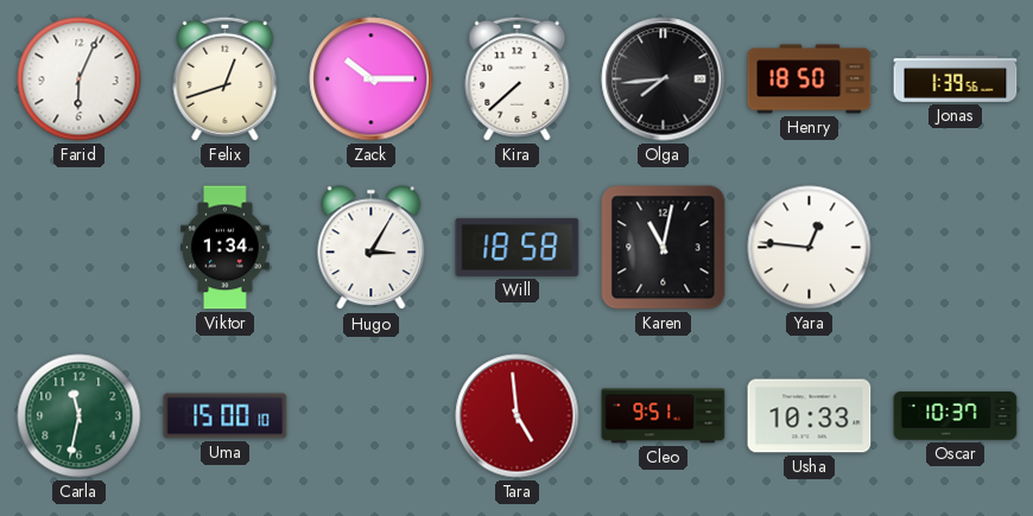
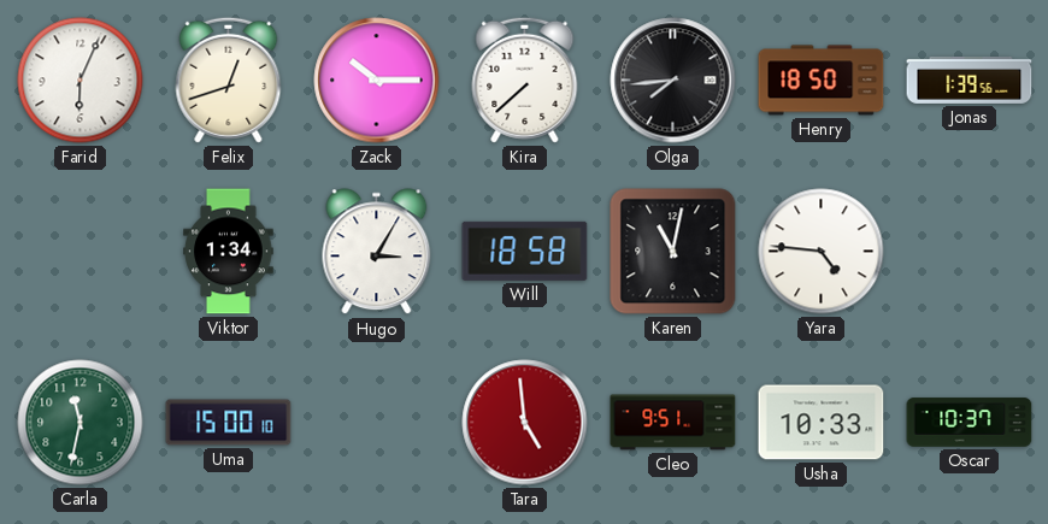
Yara: 12:46 -> 4:46
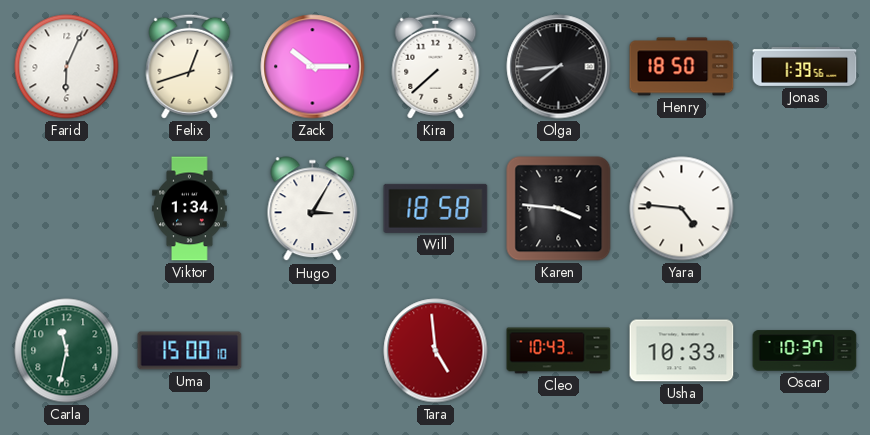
Karen: 11:02 -> 3:46
Cleo: 9:51 -> 10:43
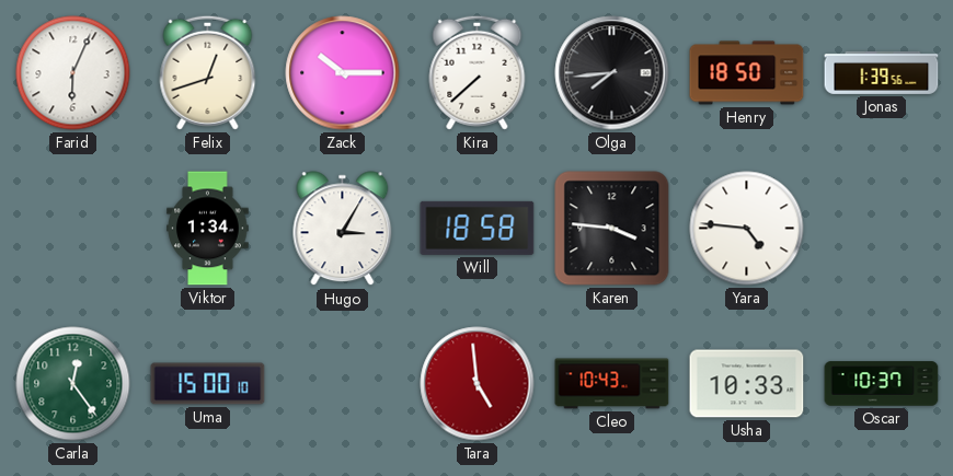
Carla: 11:32 -> 12:24
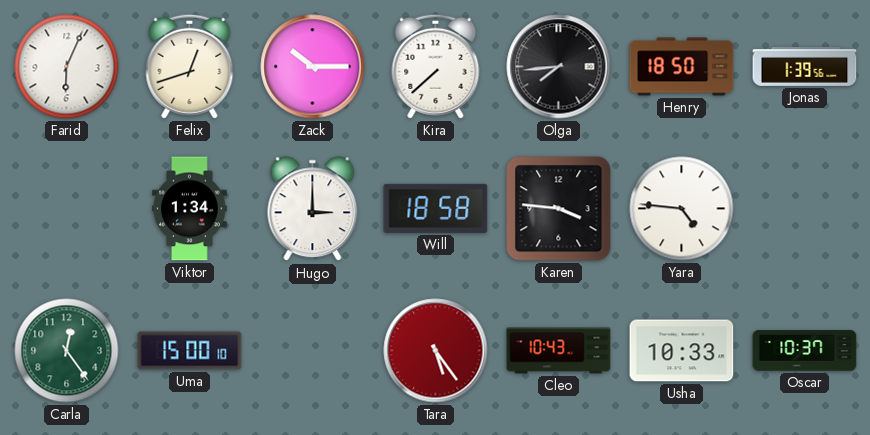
Hugo: 3:05 -> 3:00
Tara: 4:59 -> 5:24
